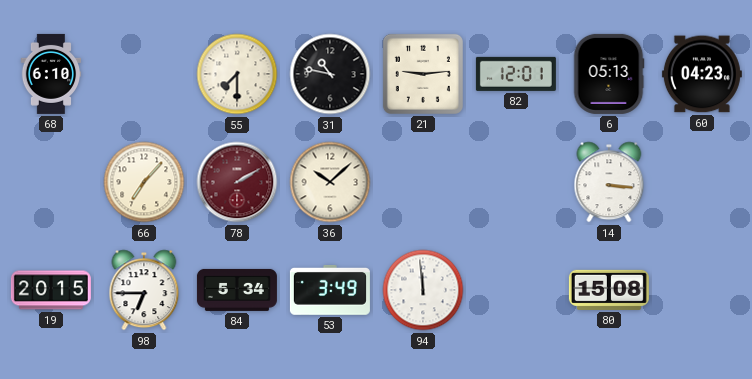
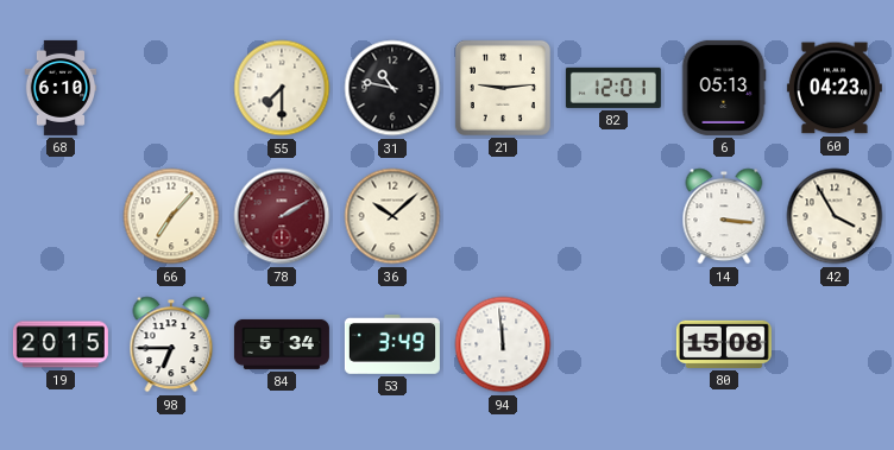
42: none -> 3:55
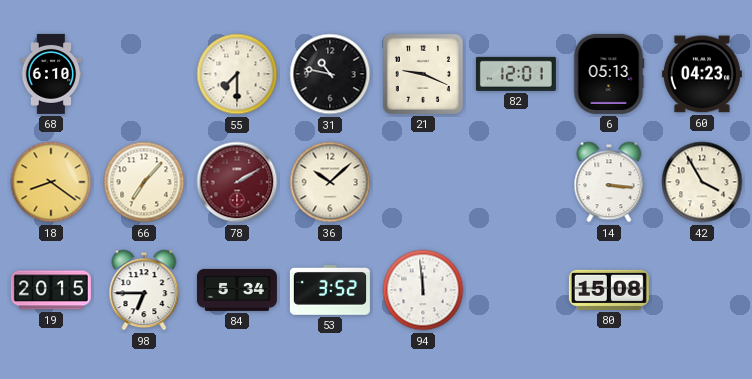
21: 9:14 -> 9:19
18: none -> 8:21
53: 3:49 -> 3:52
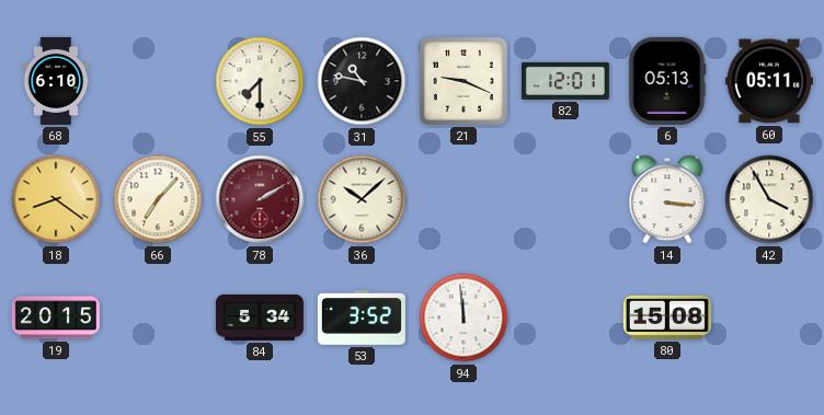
60: 04:23 -> 05:11
98: 6:45 -> none
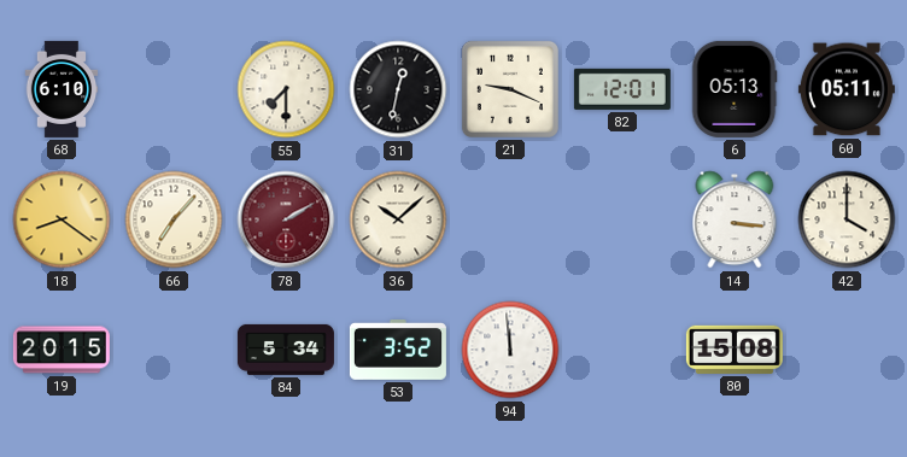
31: 10:47 -> 12:32
42: 3:55 -> 4:00
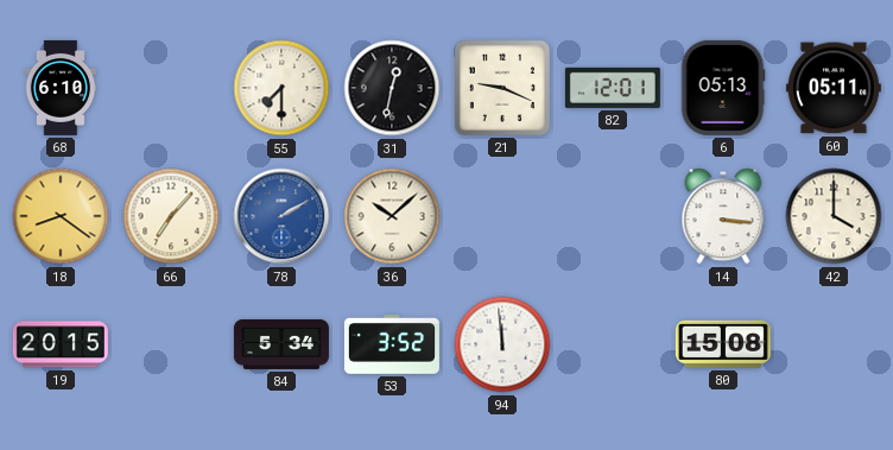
78 dial: burgundy -> blue
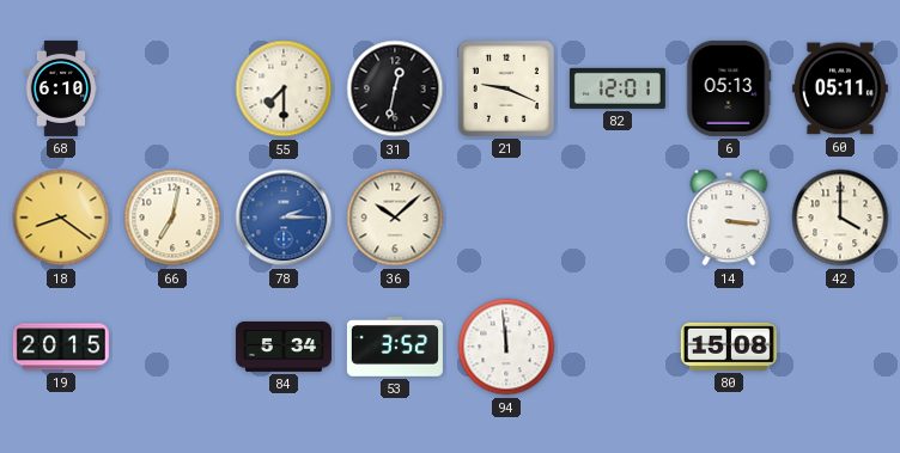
66: 7:07 -> 7:02
78: 2:10 -> 2:15
